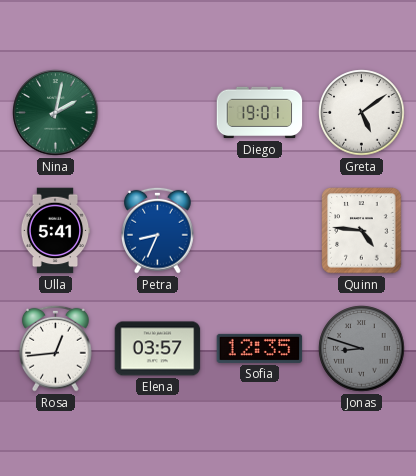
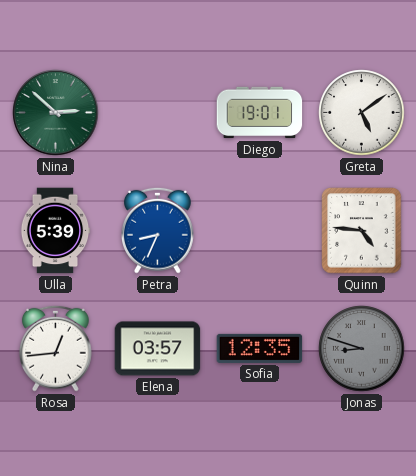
Nina: 2:02 -> 2:52
Ulla: 5:41 -> 5:39
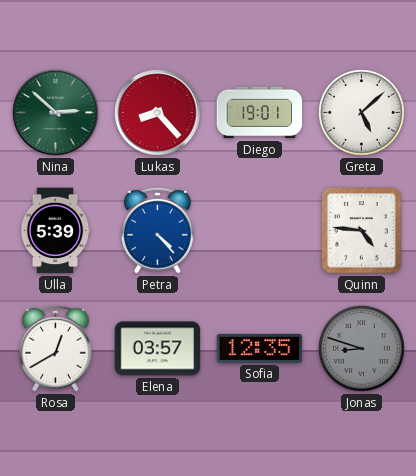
Lukas: none -> 8:23
Greta: 5:09 -> 5:08
Petra: 8:34 -> 4:23
Rosa: 12:44 -> 12:40
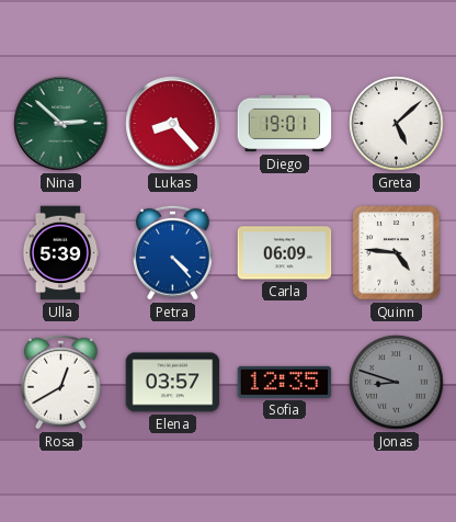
Carla: none -> 06:09
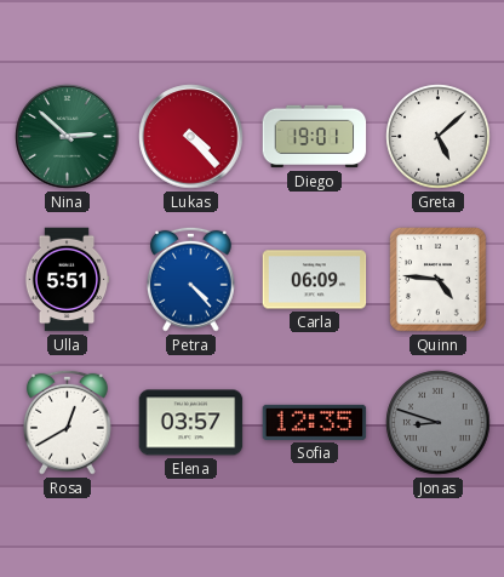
Lukas: 8:23 -> 4:23
Ulla: 5:39 -> 5:51
